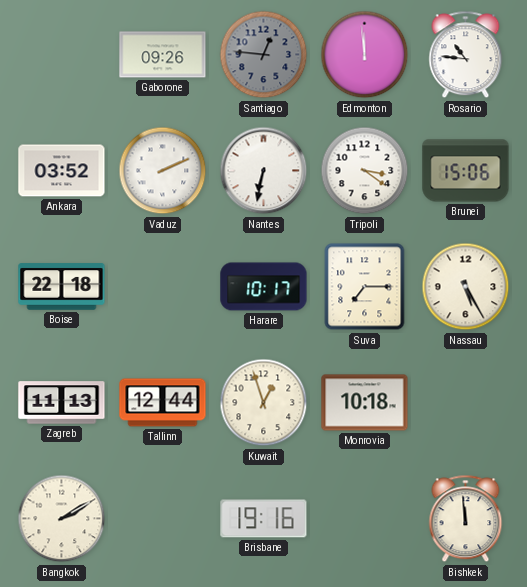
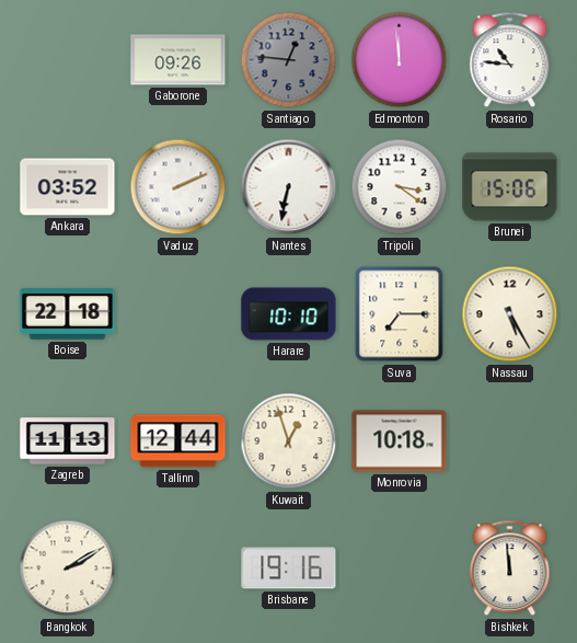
Harare: 10:17 -> 10:10
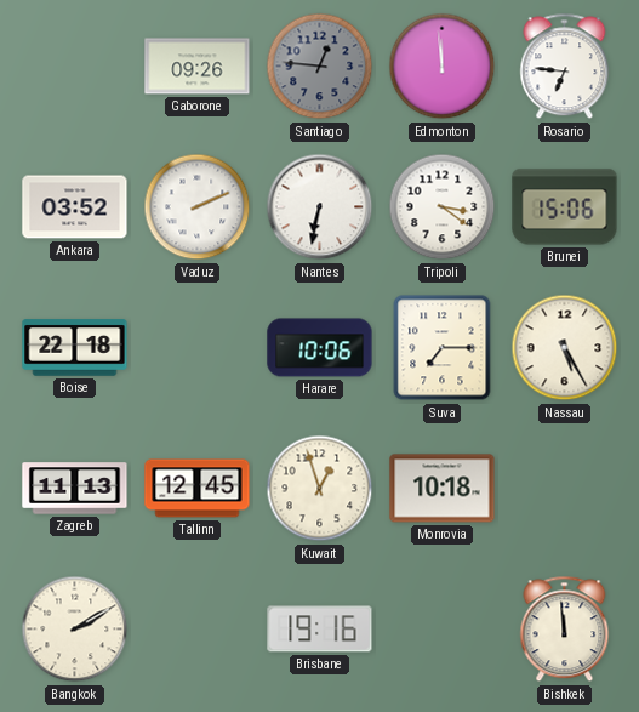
Rosario: 10:46 -> 6:46
Harare: 10:10 -> 10:06
Tallinn: 12:44 -> 12:45
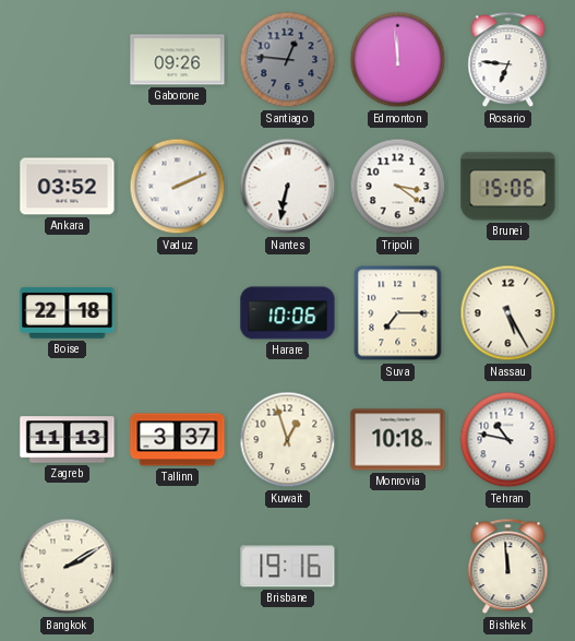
Tallinn: 12:45 -> 3:37
Tehran: none -> 10:47
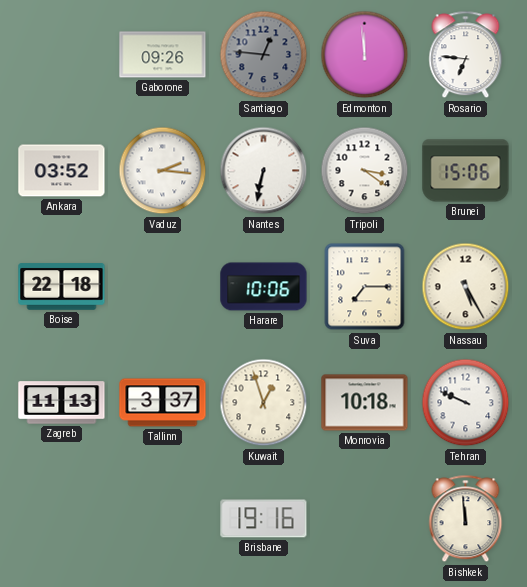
Vaduz: 2:11 -> 2:16
Tehran: 10:47 -> 9:49
Bangkok: 2:10 -> none
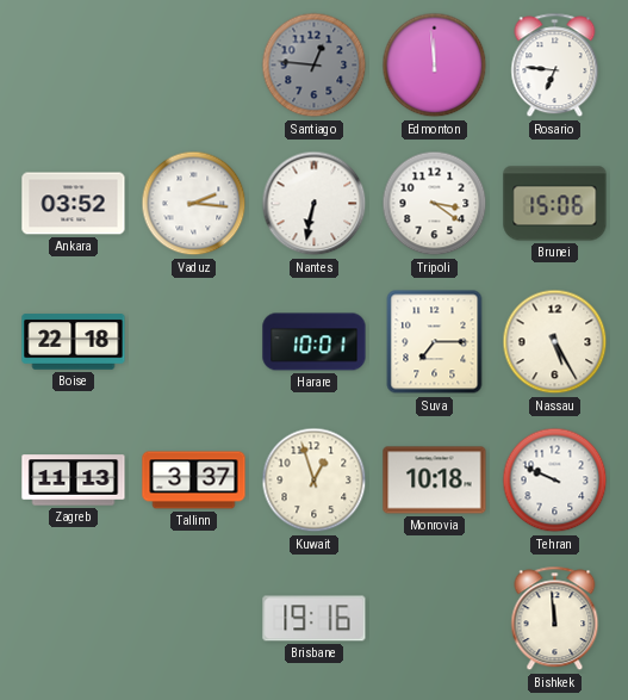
Gaborone: 09:26 -> none
Harare: 10:06 -> 10:01
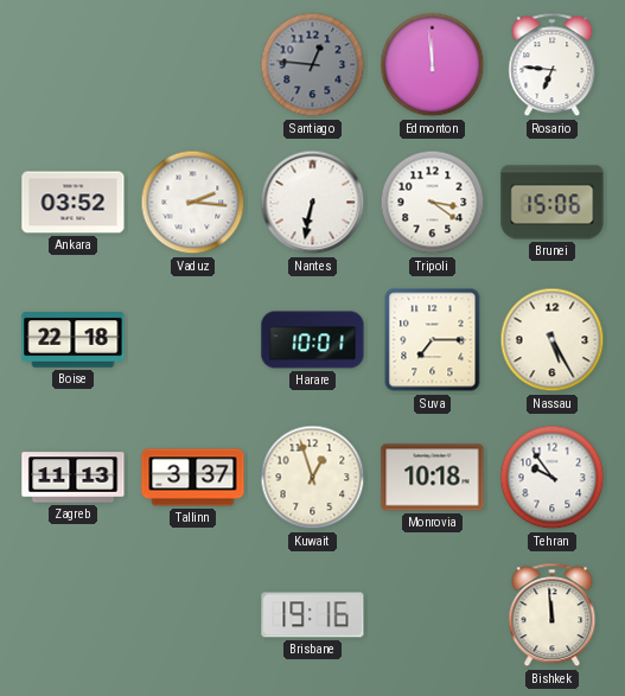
Tehran: 9:49 -> 9:54
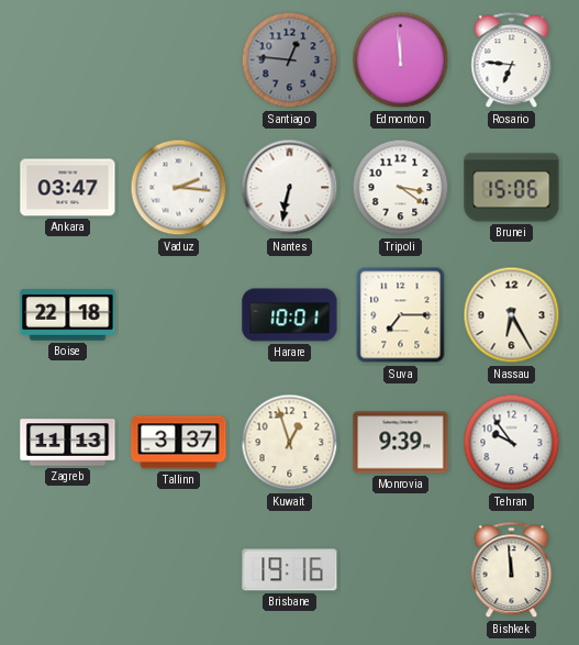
Ankara: 03:52 -> 03:47
Nassau: 5:25 -> 6:25
Monrovia: 10:18 -> 9:39
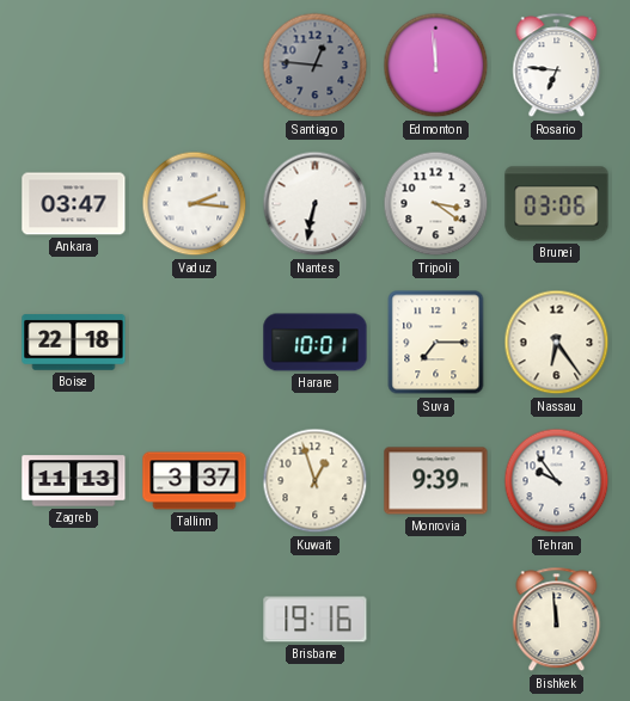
Brunei: 15:06 -> 03:06
Nassau: 6:25 -> 6:24
